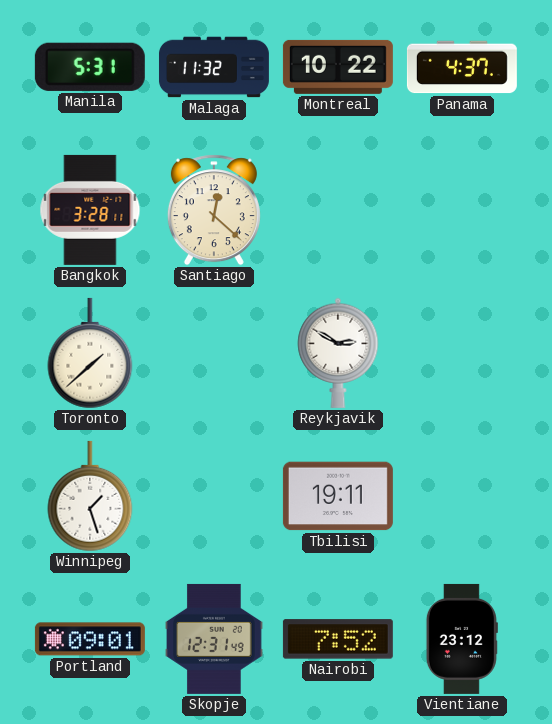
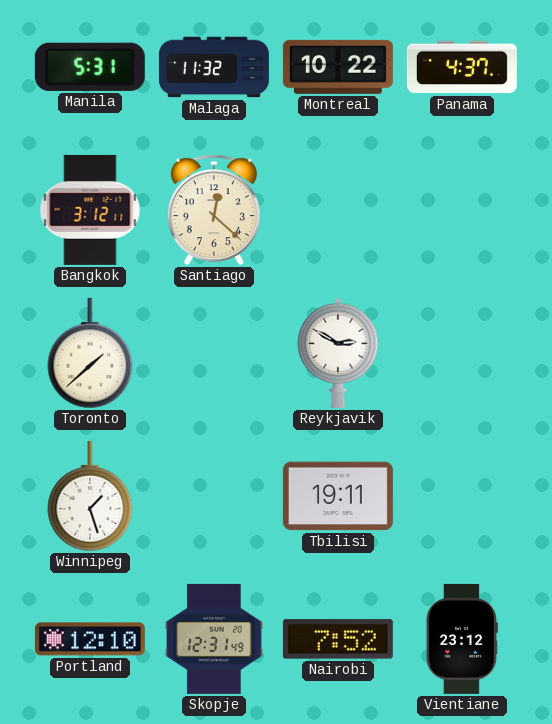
Bangkok: 3:28 -> 3:12
Portland: 09:01 -> 12:10
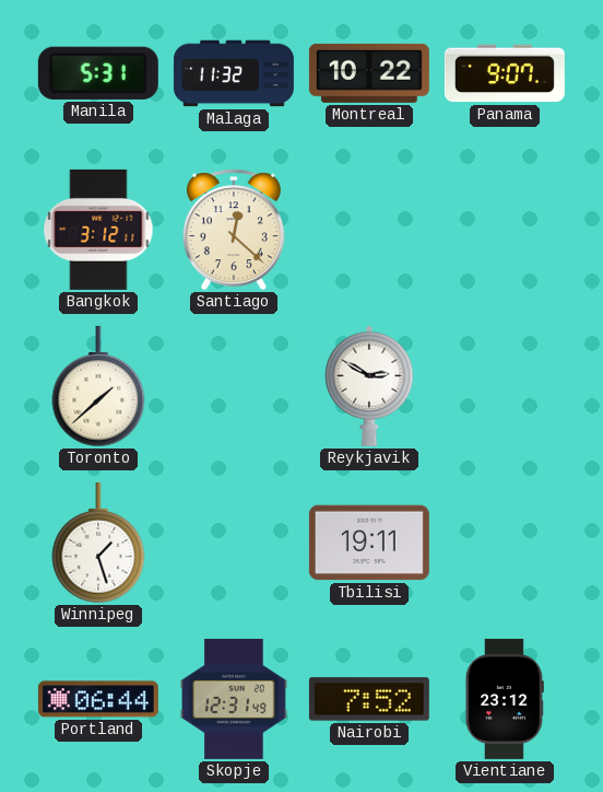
Panama: 4:37 -> 9:07
Portland: 12:10 -> 06:44
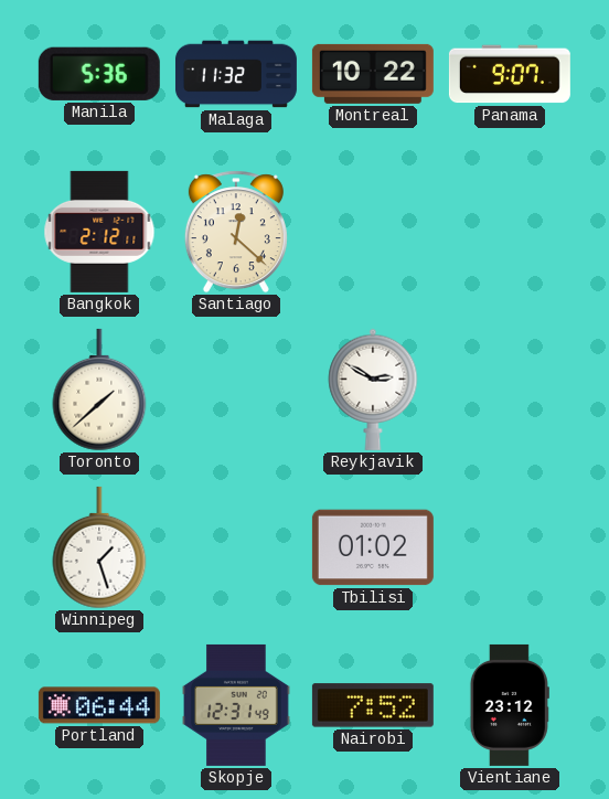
Manila: 5:31 -> 5:36
Bangkok: 3:12 -> 2:12
Tbilisi: 19:11 -> 01:02
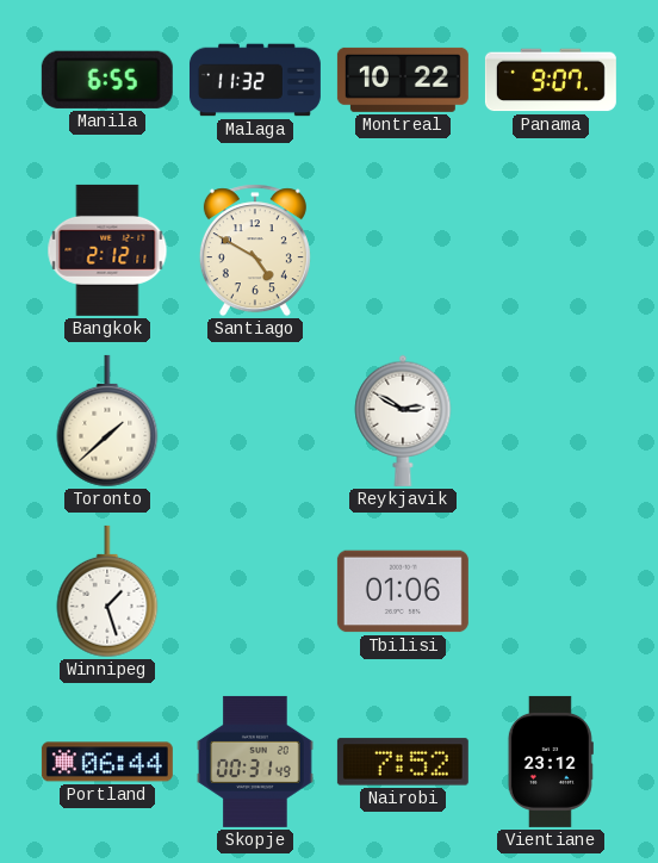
Manila: 5:36 -> 6:55
Santiago: 12:22 -> 4:50
Tbilisi: 01:02 -> 01:06
Skopje: 12:31 -> 00:31
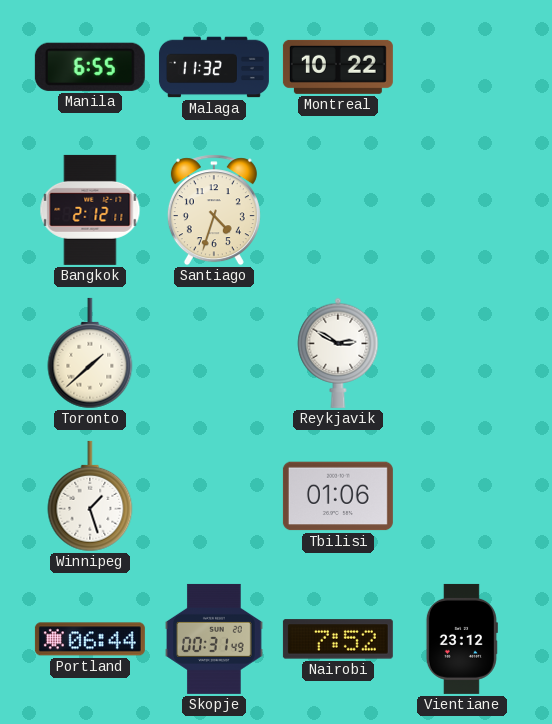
Panama: 9:07 -> none
Santiago: 4:50 -> 4:33
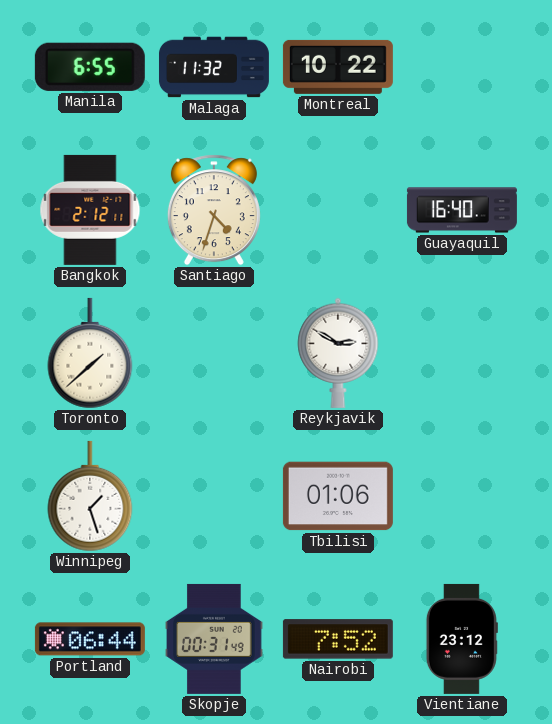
Guayaquil: none -> 16:40
